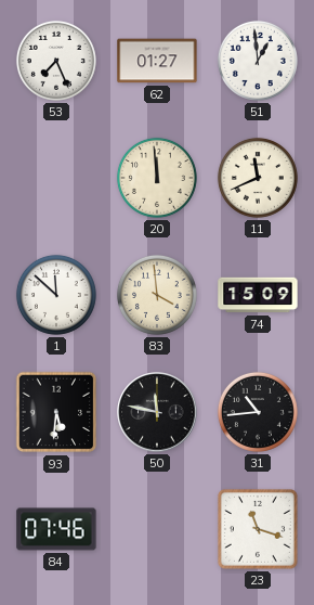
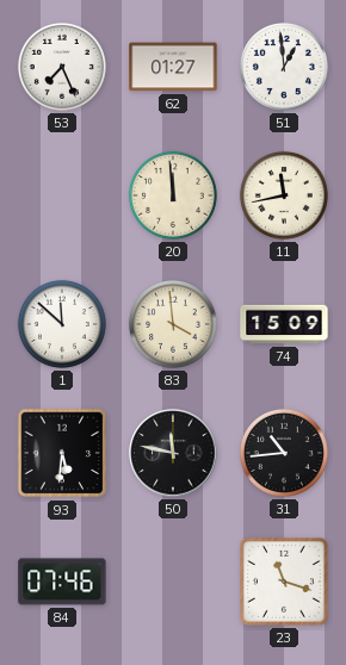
11: 11:41 -> 11:43
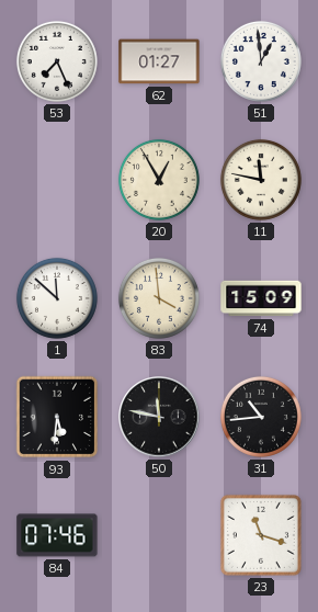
20: 11:59 -> 12:55
11: 11:43 -> 11:47
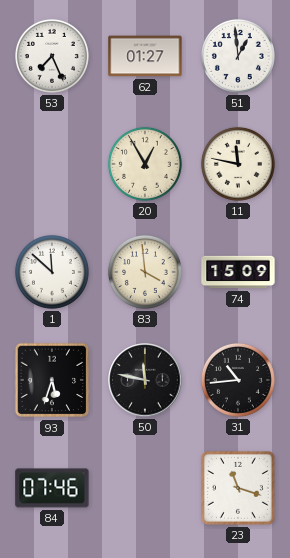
93: 5:31 -> 5:33
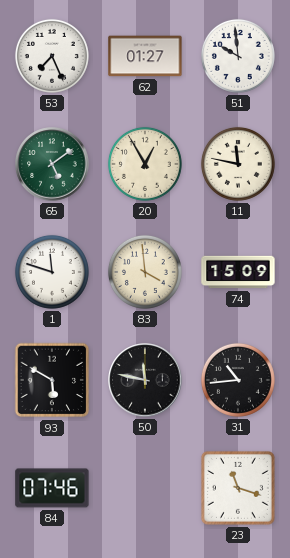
51: 12:59 -> 9:59
65: none -> 5:09
1: 11:52 -> 11:48
93: 5:33 -> 5:50
